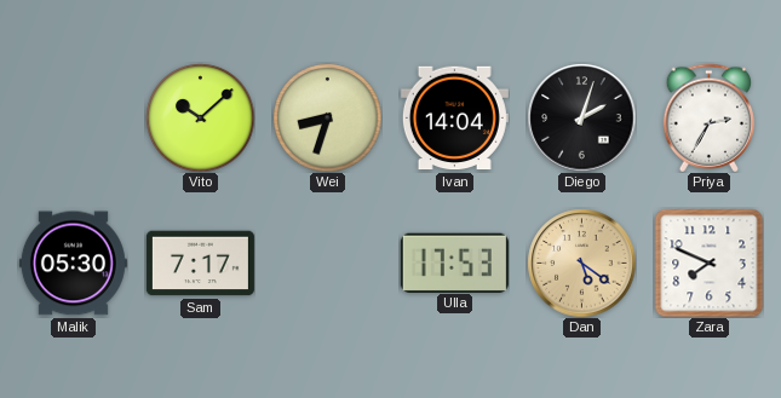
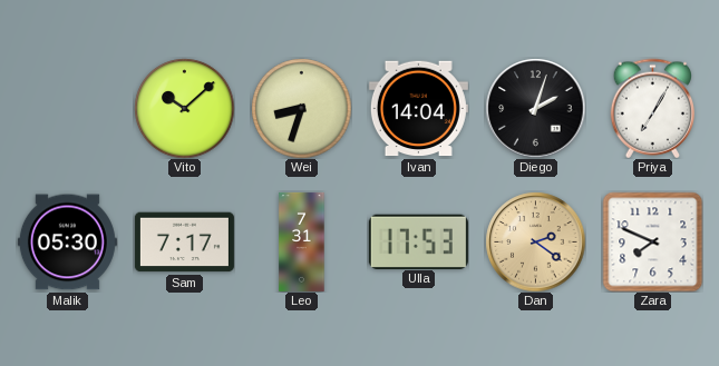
Priya: 2:35 -> 7:05
Leo: none -> 7:31
Dan: 5:21 -> 2:21
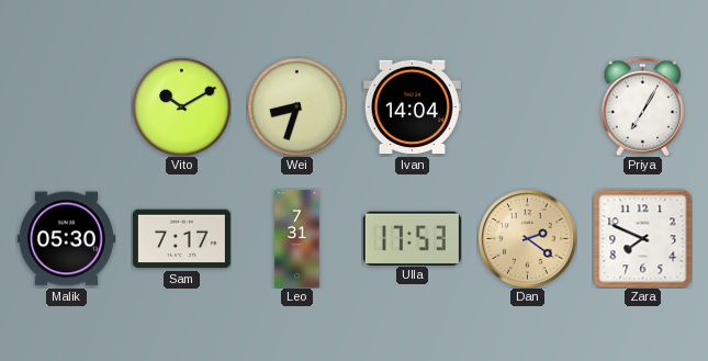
Vito: 10:08 -> 10:10
Diego: 2:03 -> none
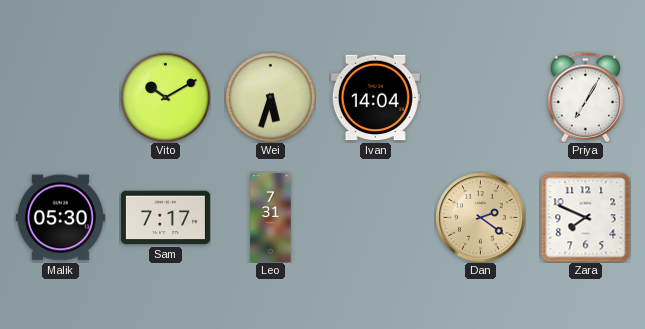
Wei: 8:33 -> 5:33
Ulla: 17:53 -> none
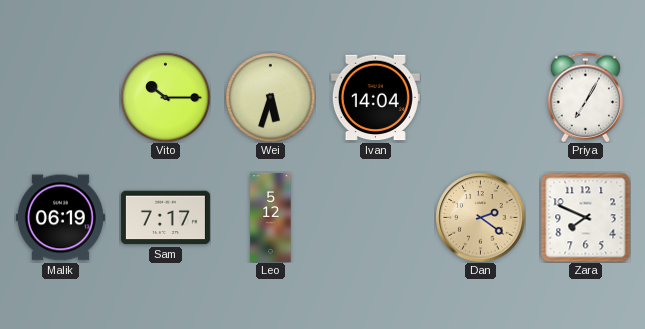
Vito: 10:10 -> 10:15
Malik: 05:30 -> 06:19
Leo: 7:31 -> 5:12
